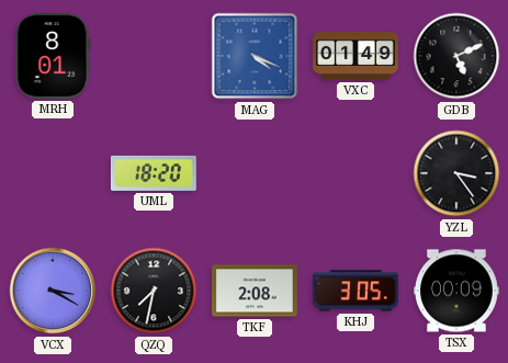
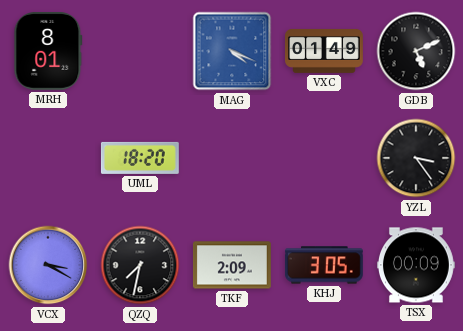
TKF: 2:08 -> 2:09
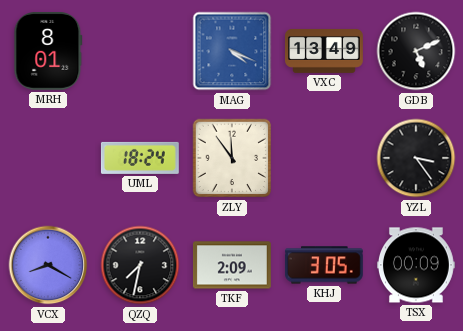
VXC: 01:49 -> 13:49
UML: 18:20 -> 18:24
ZLY: none -> 11:54
VCX: 3:20 -> 8:20
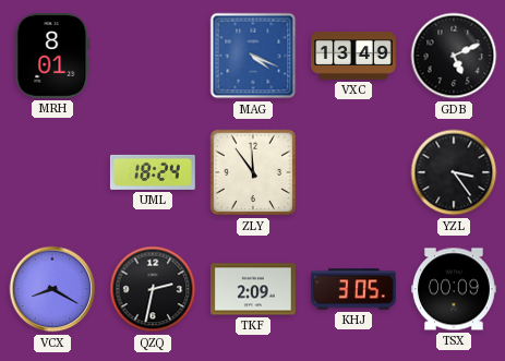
QZQ: 7:32 -> 2:32
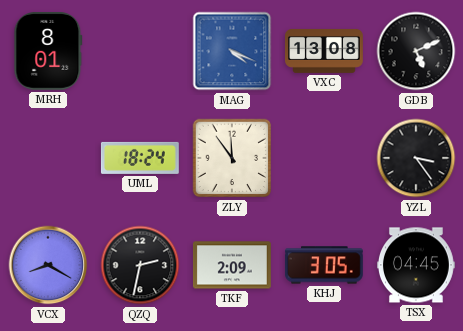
VXC: 13:49 -> 13:08
TSX: 00:09 -> 04:45
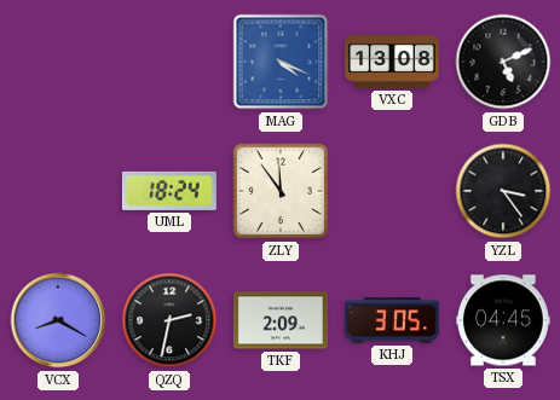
MRH: 8:01 -> none
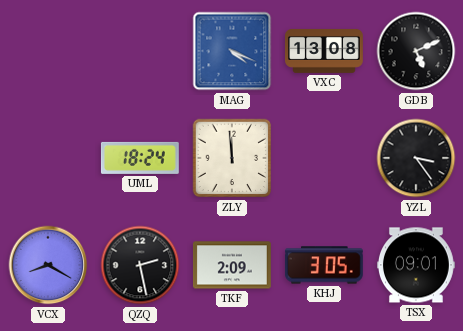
ZLY: 11:54 -> 11:59
QZQ: 2:32 -> 2:28
TSX: 04:45 -> 09:01
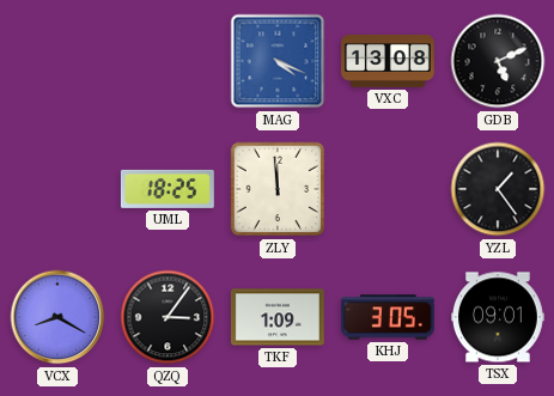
UML: 18:24 -> 18:25
YZL: 3:24 -> 1:24
QZQ: 2:28 -> 3:06
TKF: 2:09 -> 1:09
